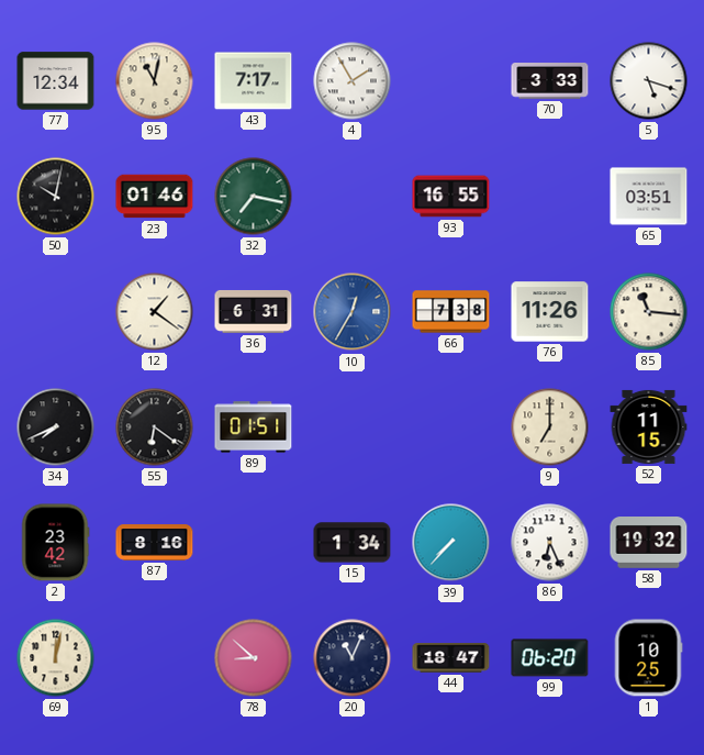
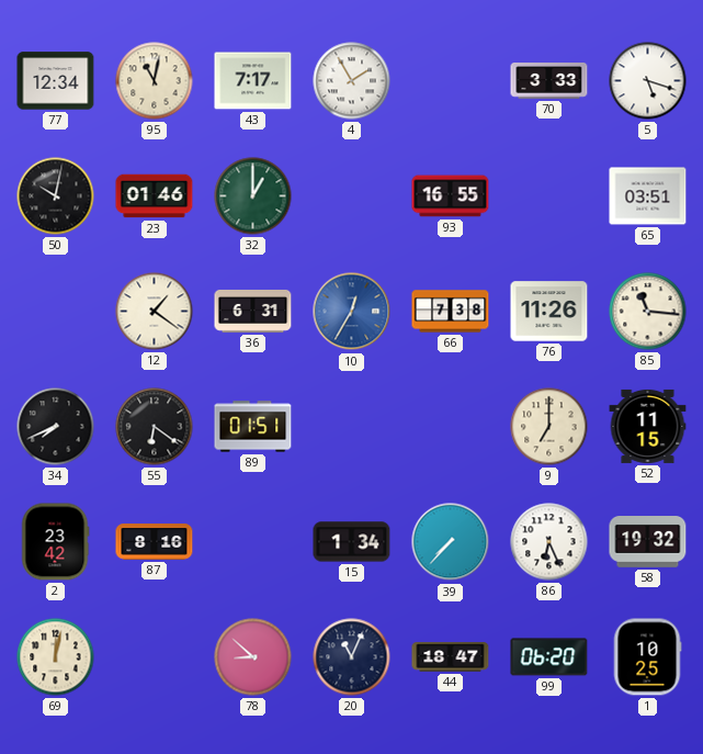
32: 7:17 -> 1:00
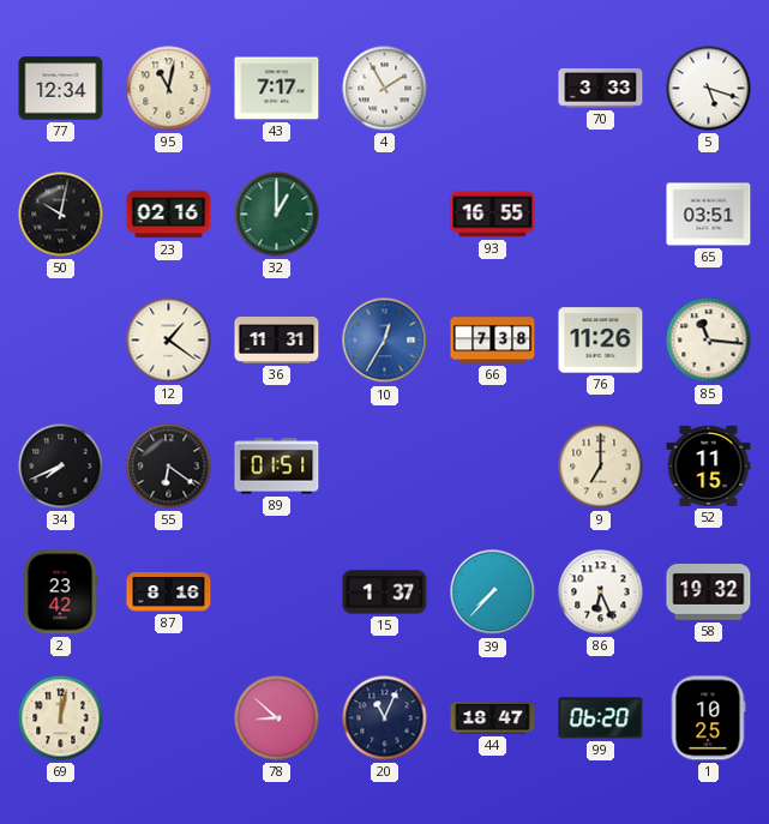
23: 01:46 -> 02:16
36: 6:31 -> 11:31
15: 1:34 -> 1:37
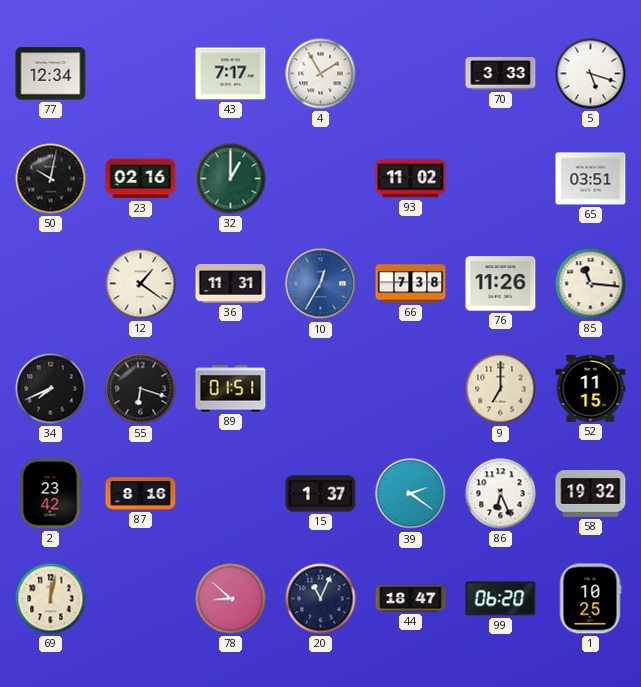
95: 11:02 -> none
93: 16:55 -> 11:02
55: 6:21 -> 6:18
39: 7:37 -> 2:21
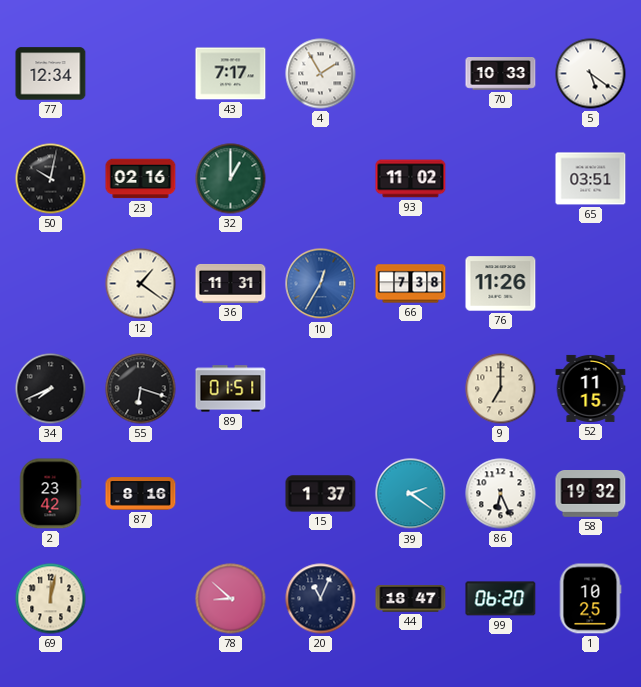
70: 3:33 -> 10:33
5: 5:18 -> 5:21
85: 11:16 -> none
